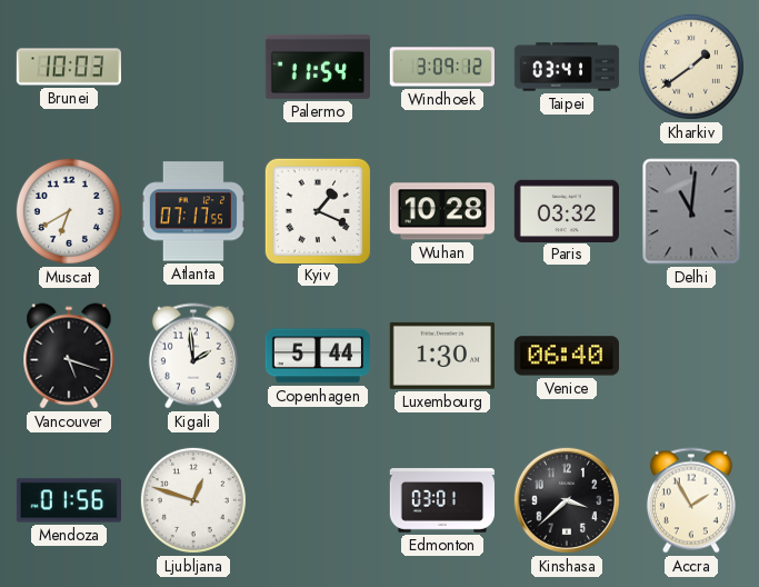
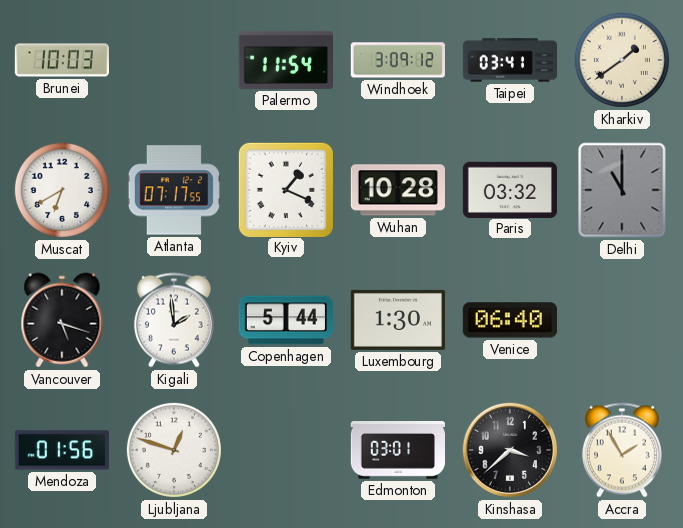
Delhi: 11:01 -> 11:00
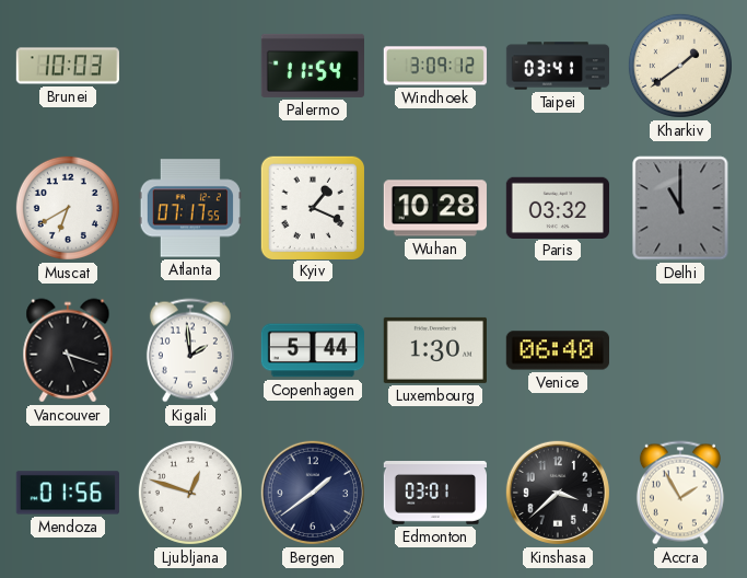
Bergen: none -> 1:39
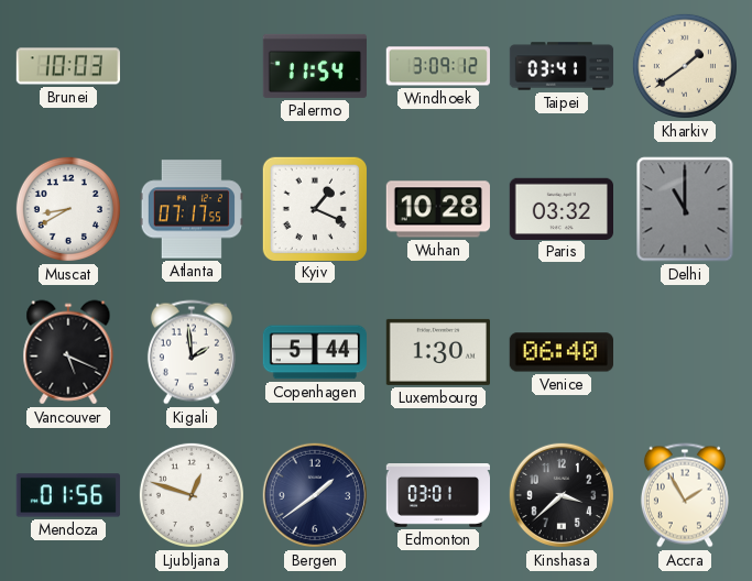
Muscat: 6:40 -> 8:40
Vancouver: 5:18 -> 5:19
